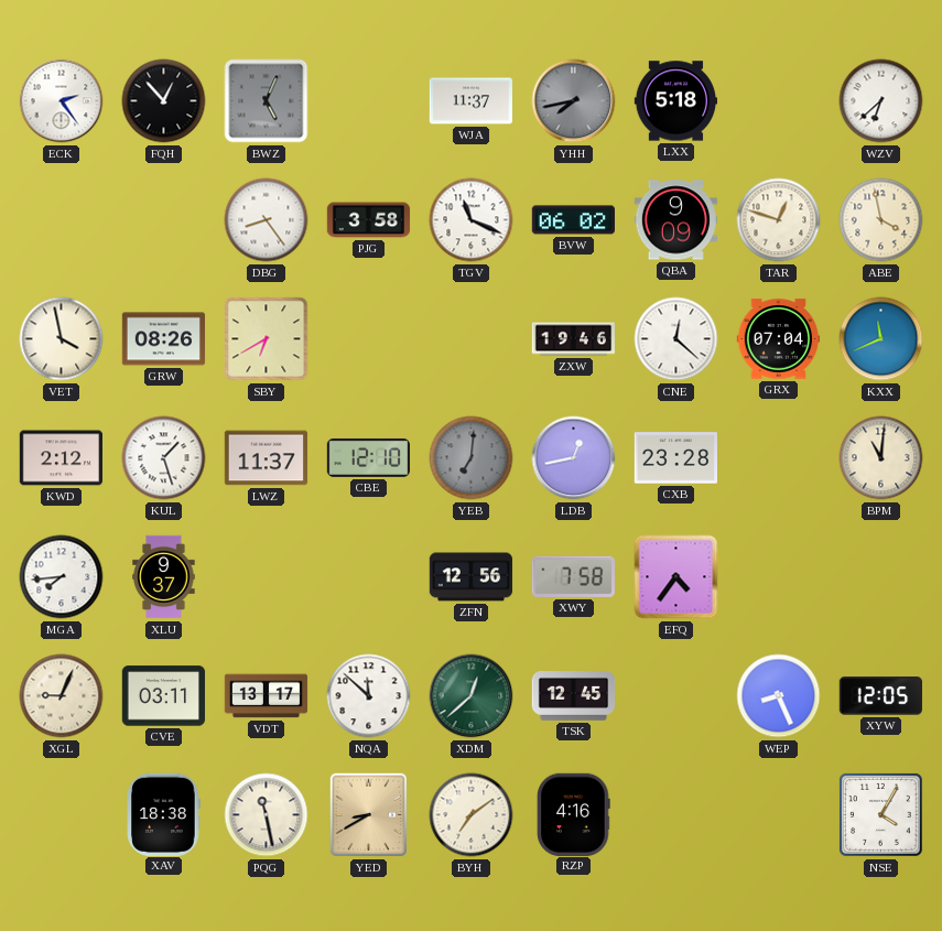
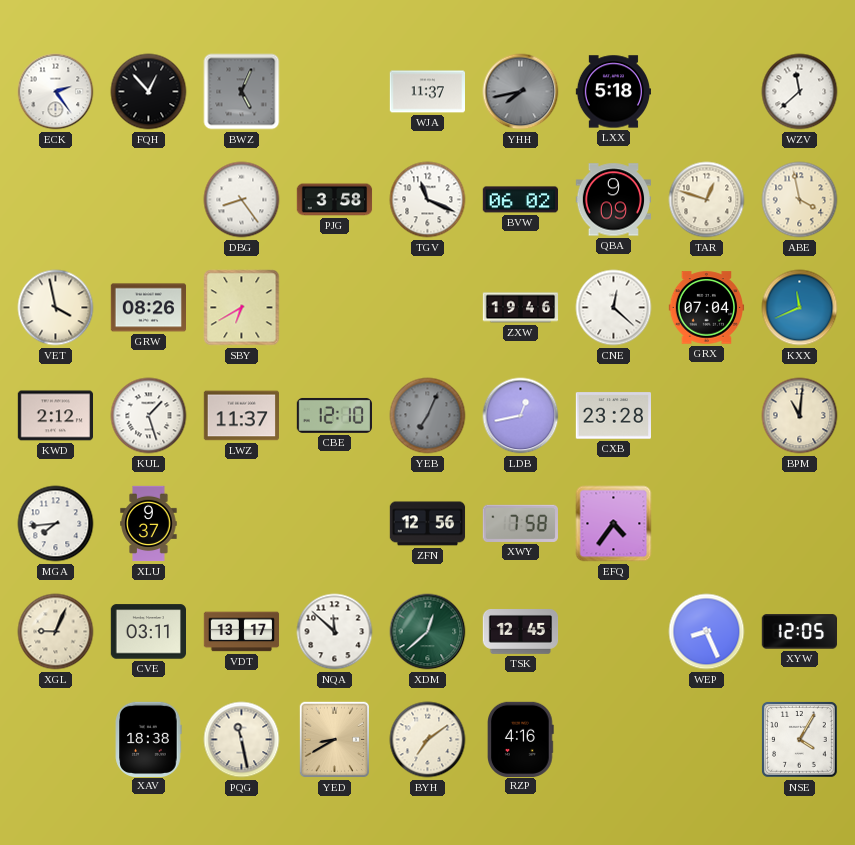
WZV: 6:38 -> 11:38
YEB: 7:01 -> 7:04
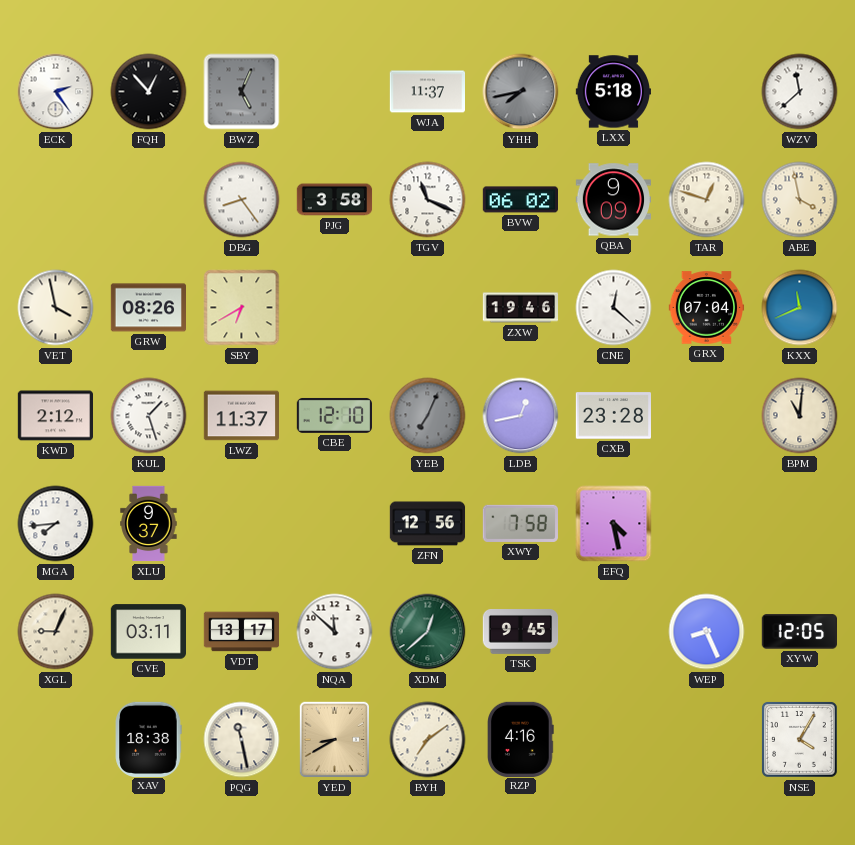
EFQ: 4:36 -> 4:28
TSK: 12:45 -> 9:45
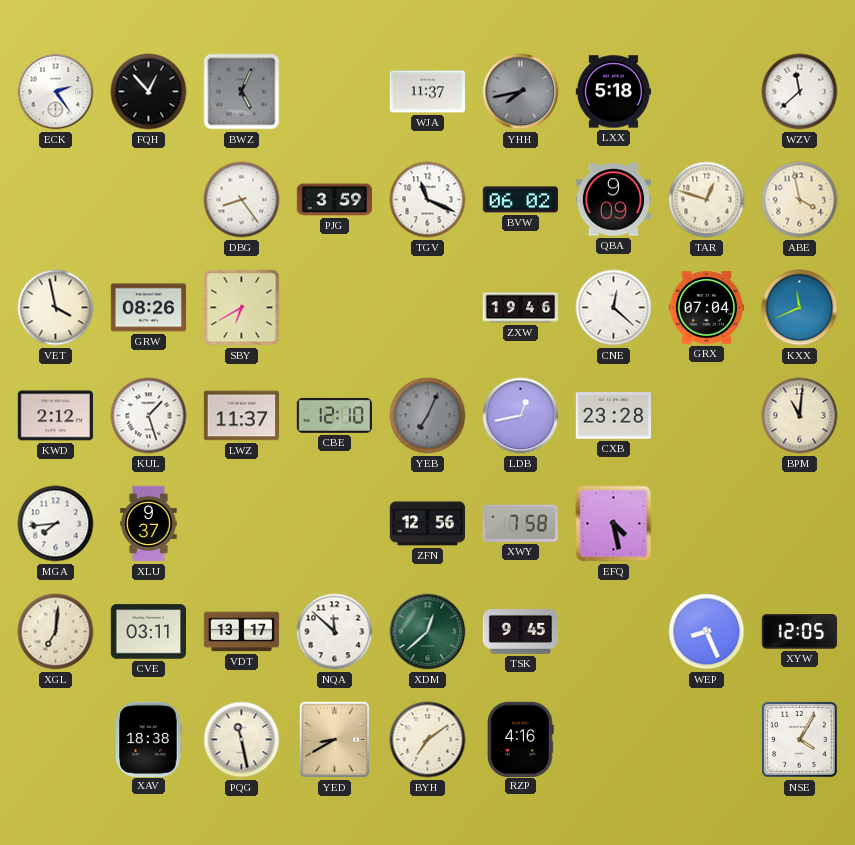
PJG: 3:58 -> 3:59
XGL: 9:04 -> 7:01
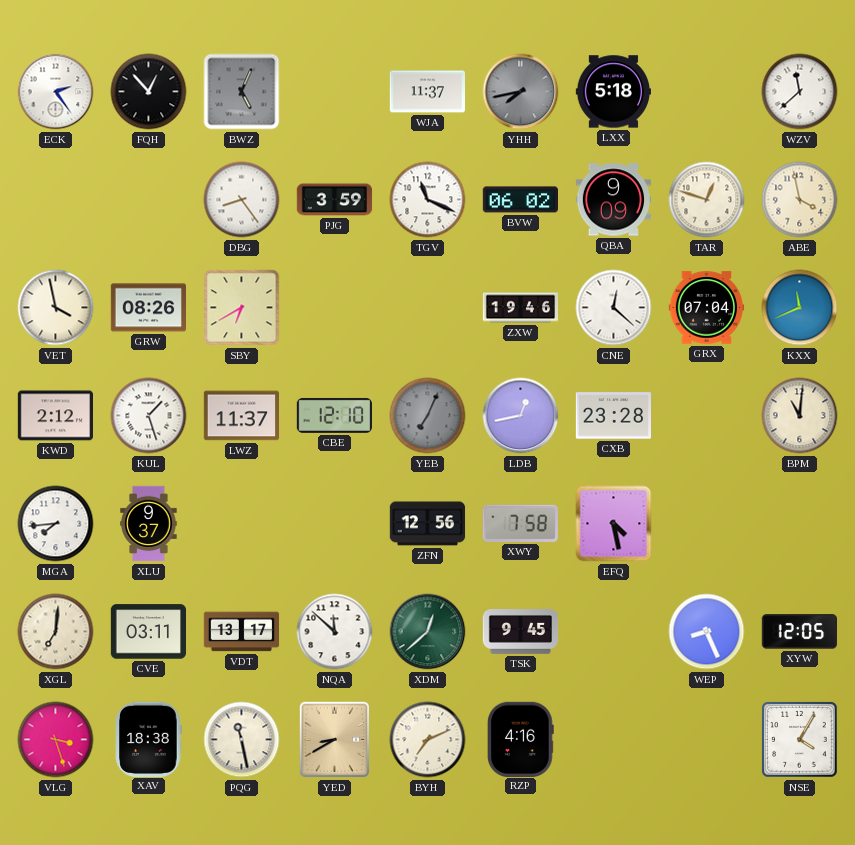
VLG: none -> 3:27
BYH: 7:09 -> 7:11
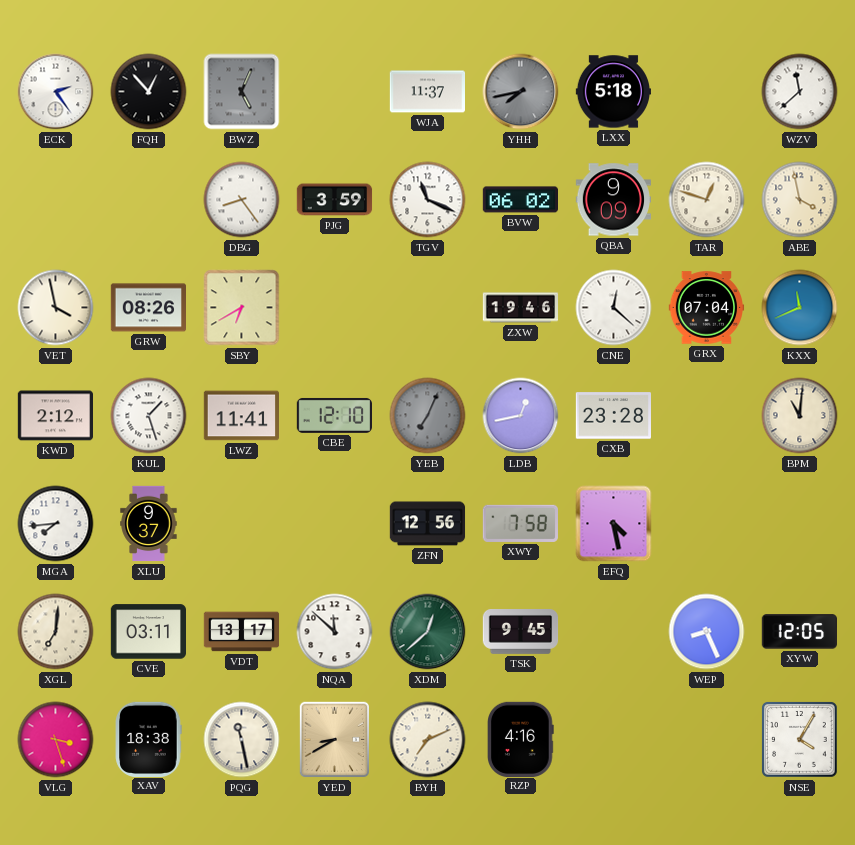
LWZ: 11:37 -> 11:41
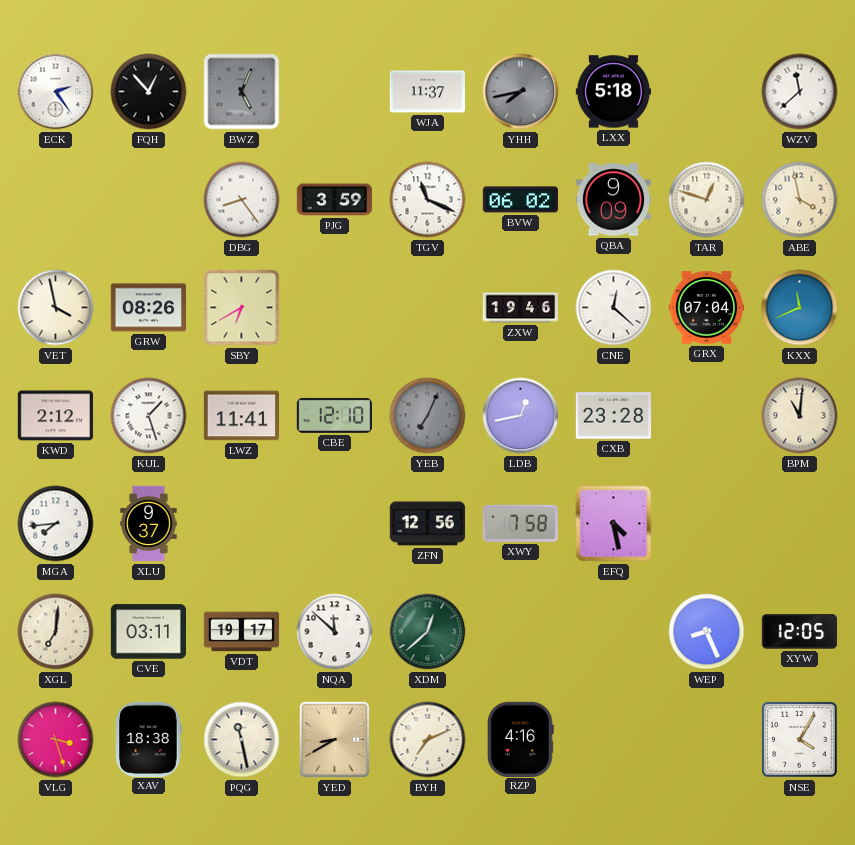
VDT: 13:17 -> 19:17
TSK: 9:45 -> none
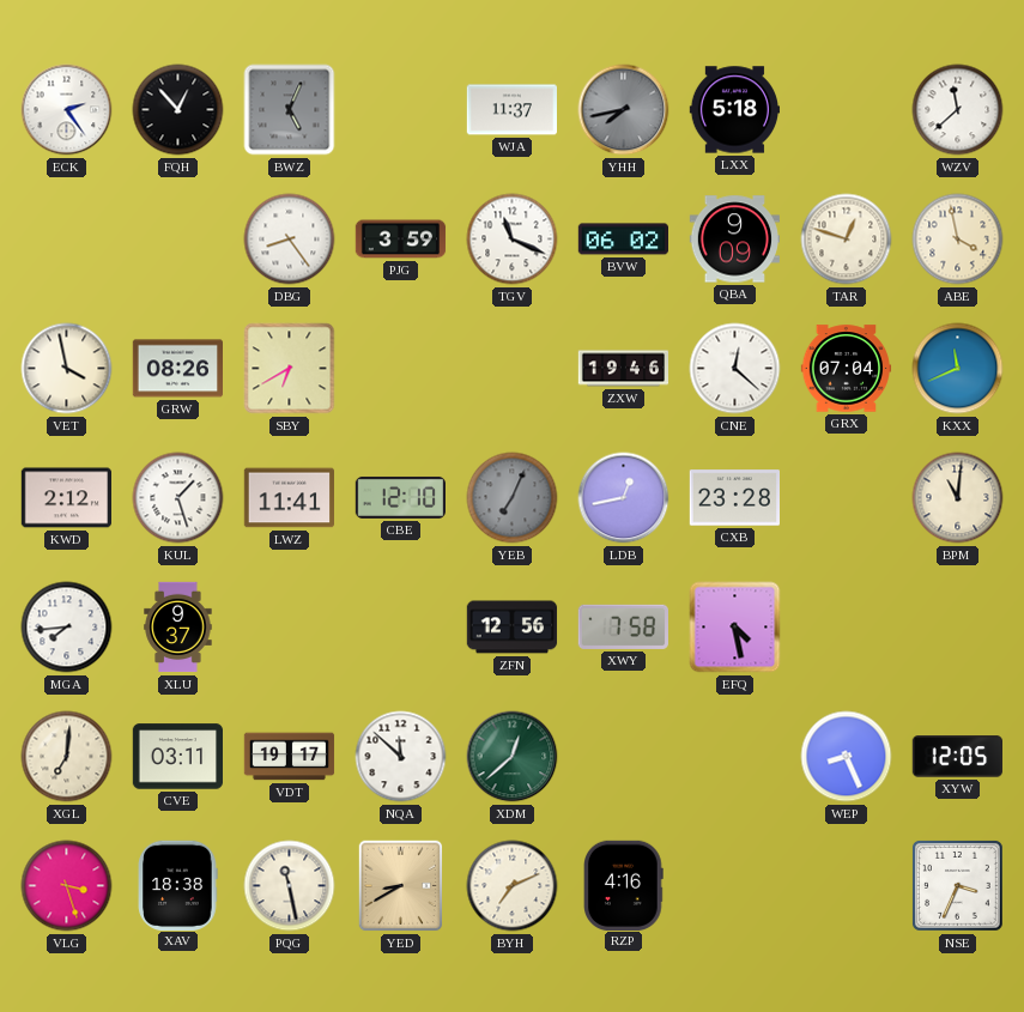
NSE: 4:05 -> 3:34
